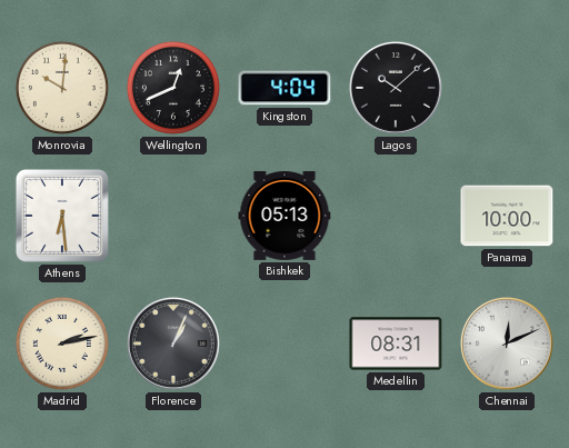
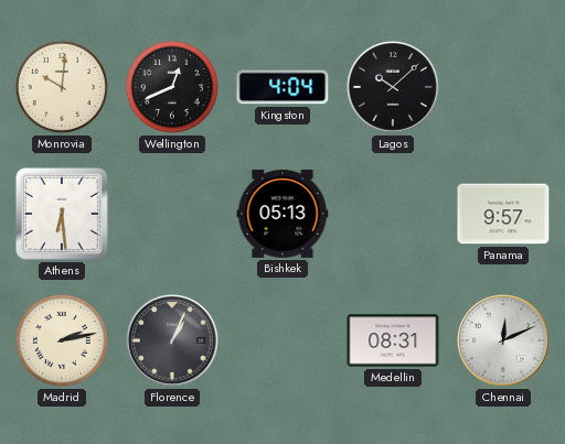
Panama: 10:00 -> 9:57
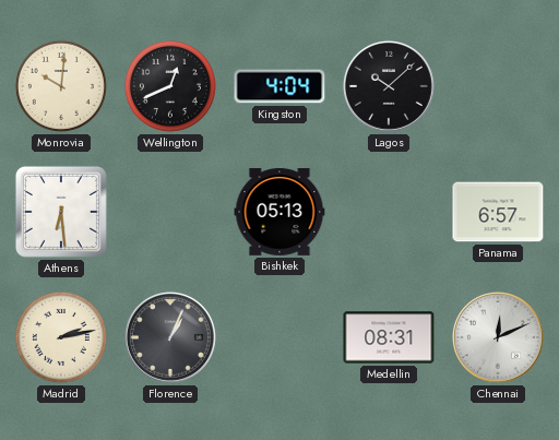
Panama: 9:57 -> 6:57
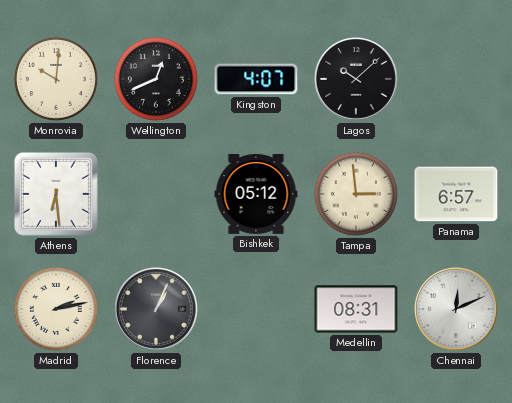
Kingston: 4:04 -> 4:07
Bishkek: 05:13 -> 05:12
Tampa: none -> 2:59
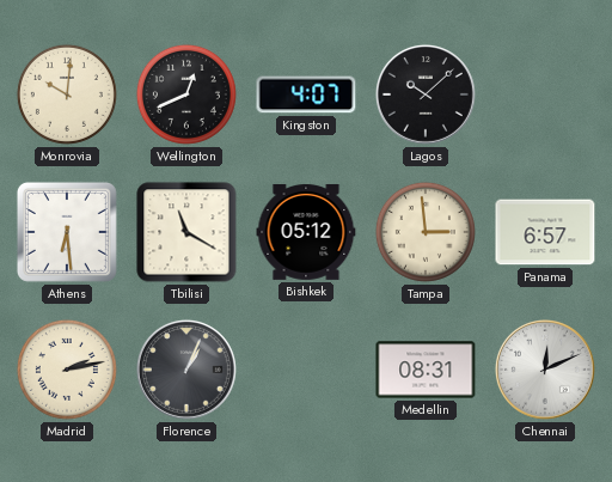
Tbilisi: none -> 11:20
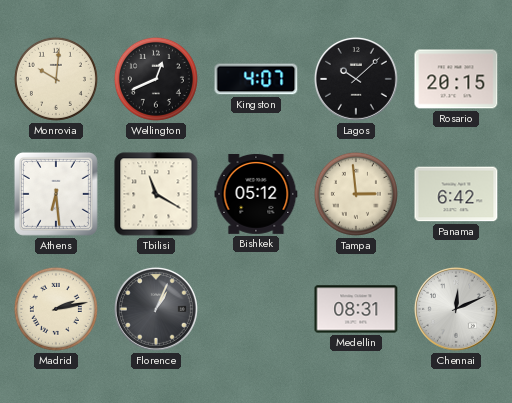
Rosario: none -> 20:15
Panama: 6:57 -> 6:42
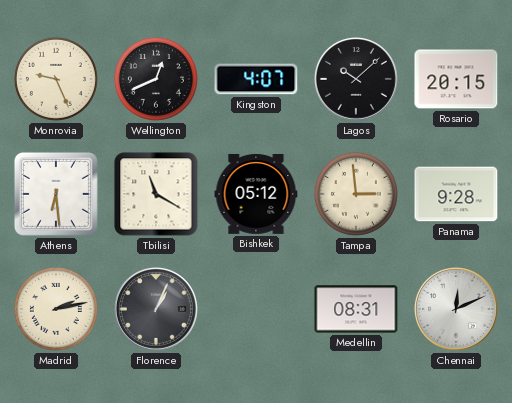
Monrovia: 10:01 -> 9:26
Panama: 6:42 -> 9:28
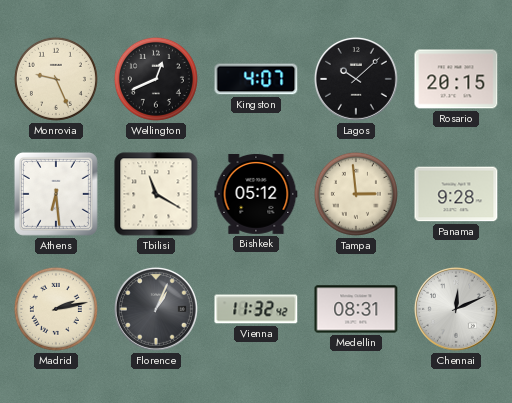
Vienna: none -> 11:32
